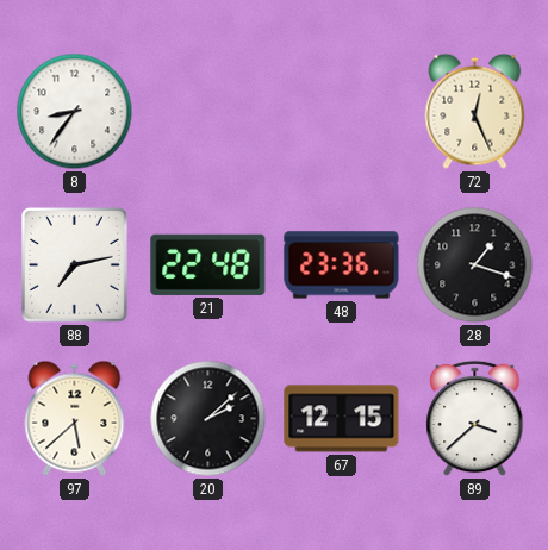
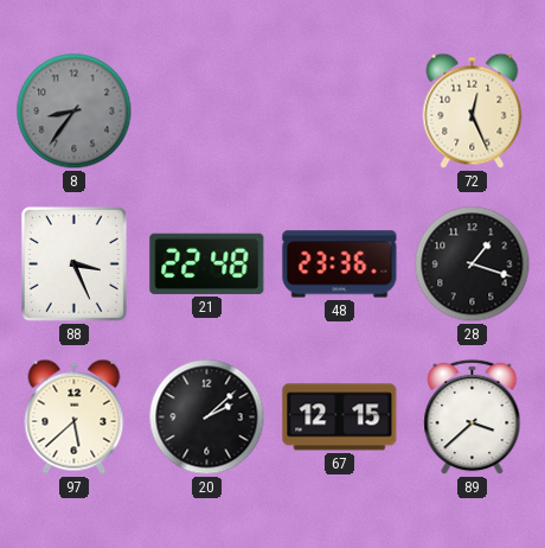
8 dial: white -> grey
88: 7:13 -> 3:26
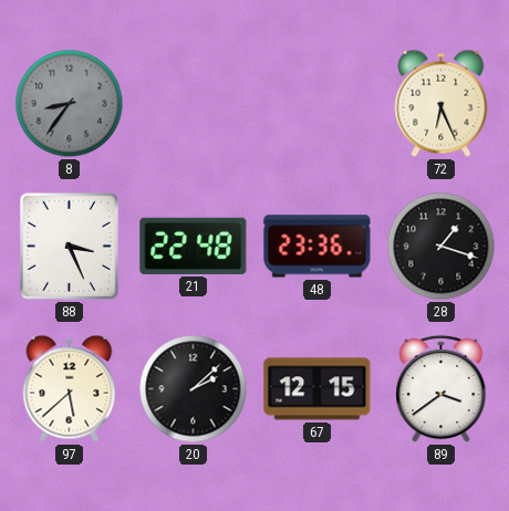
72: 12:26 -> 6:26
89: 3:38 -> 3:39
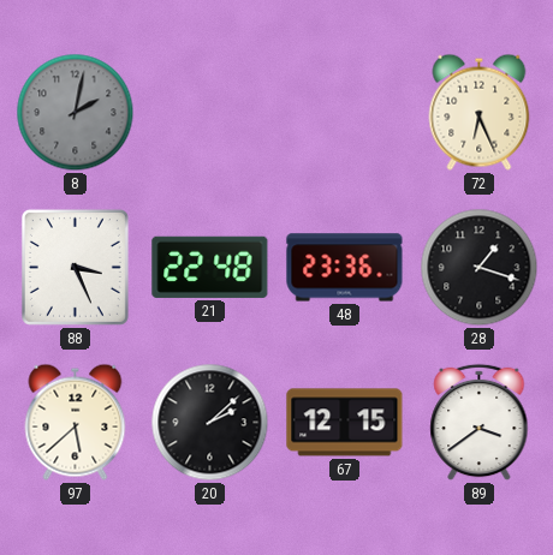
8: 8:36 -> 2:02
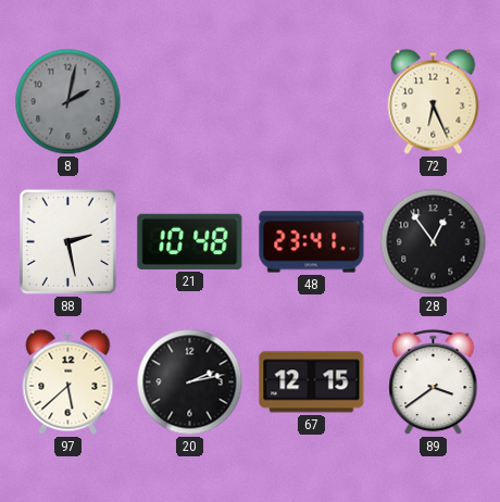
88: 3:26 -> 2:28
21: 22:48 -> 10:48
48: 23:36 -> 23:41
28: 1:18 -> 12:54
20: 2:08 -> 2:13
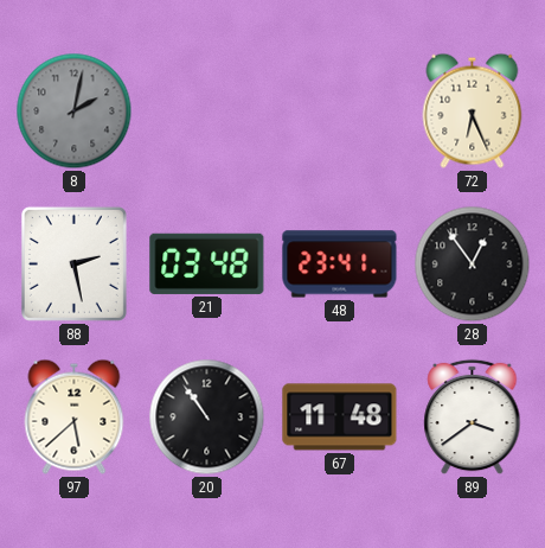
21: 10:48 -> 03:48
20: 2:13 -> 10:54
67: 12:15 -> 11:48
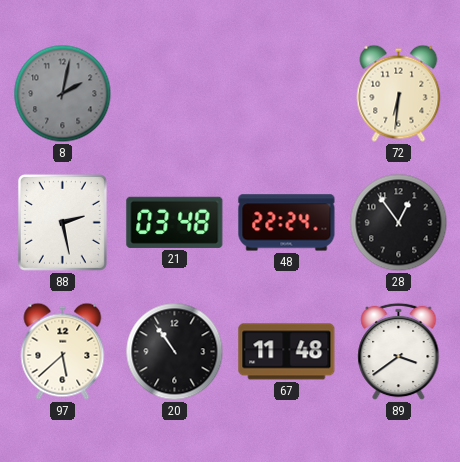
72: 6:26 -> 6:31
48: 23:41 -> 22:24
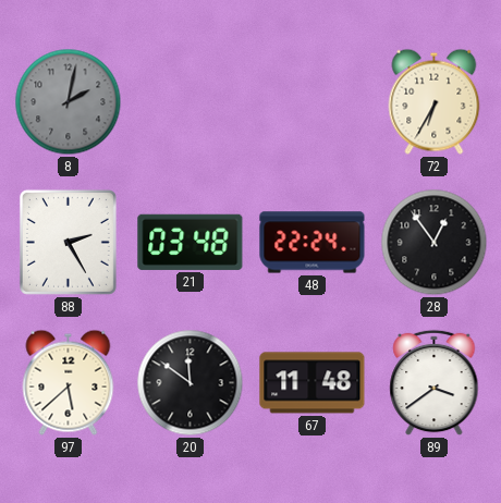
72: 6:31 -> 6:35
88: 2:28 -> 2:25
20: 10:54 -> 11:51
